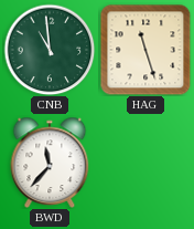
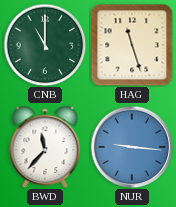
CNB: 10:59 -> 11:00
NUR: none -> 9:16
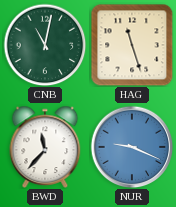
CNB: 11:00 -> 11:02
NUR: 9:16 -> 9:19
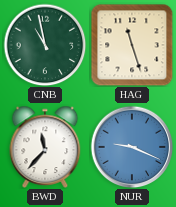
CNB: 11:02 -> 10:58
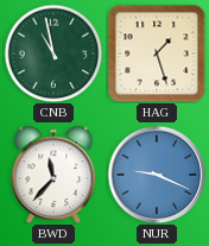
HAG: 11:27 -> 1:27
